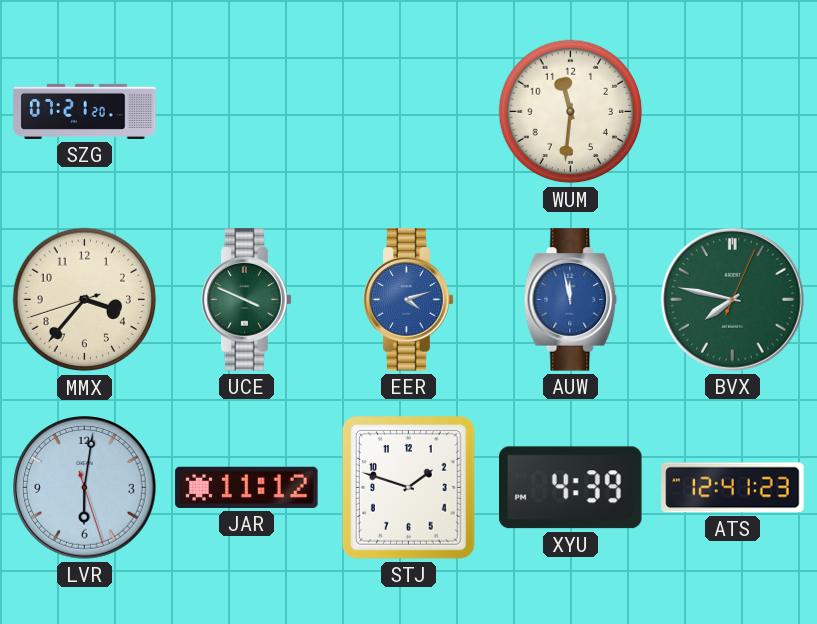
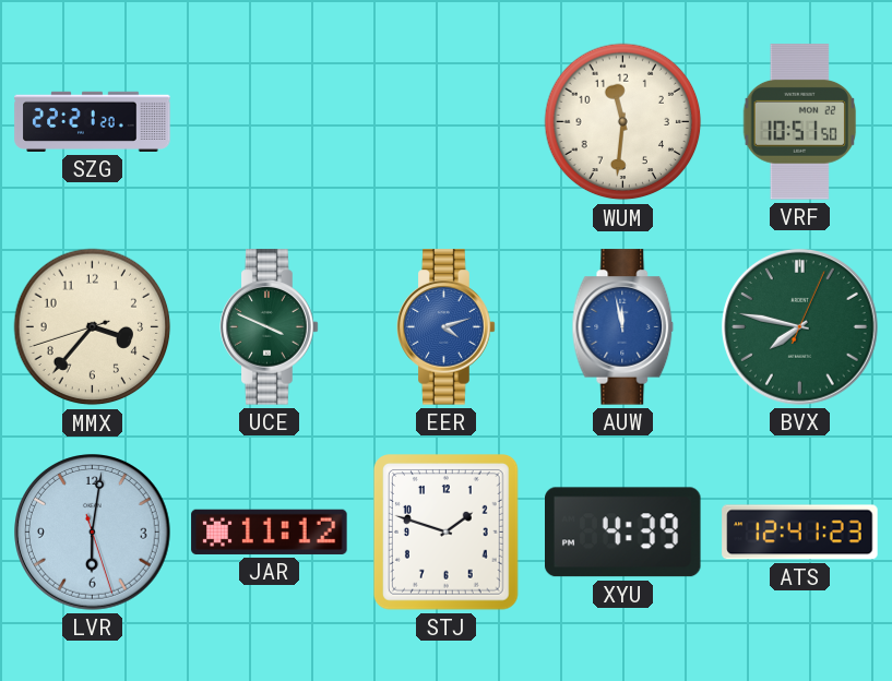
SZG: 07:21 -> 22:21
VRF: none -> 10:51
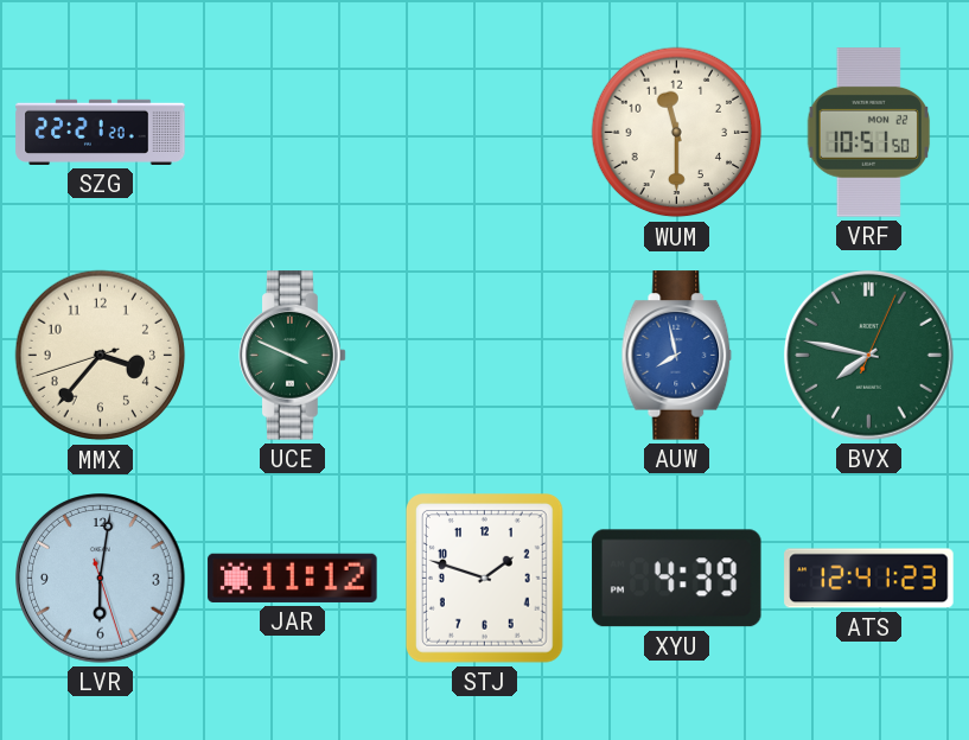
WUM: 11:31 -> 11:30
EER: 4:12 -> none
AUW: 11:58 -> 7:58
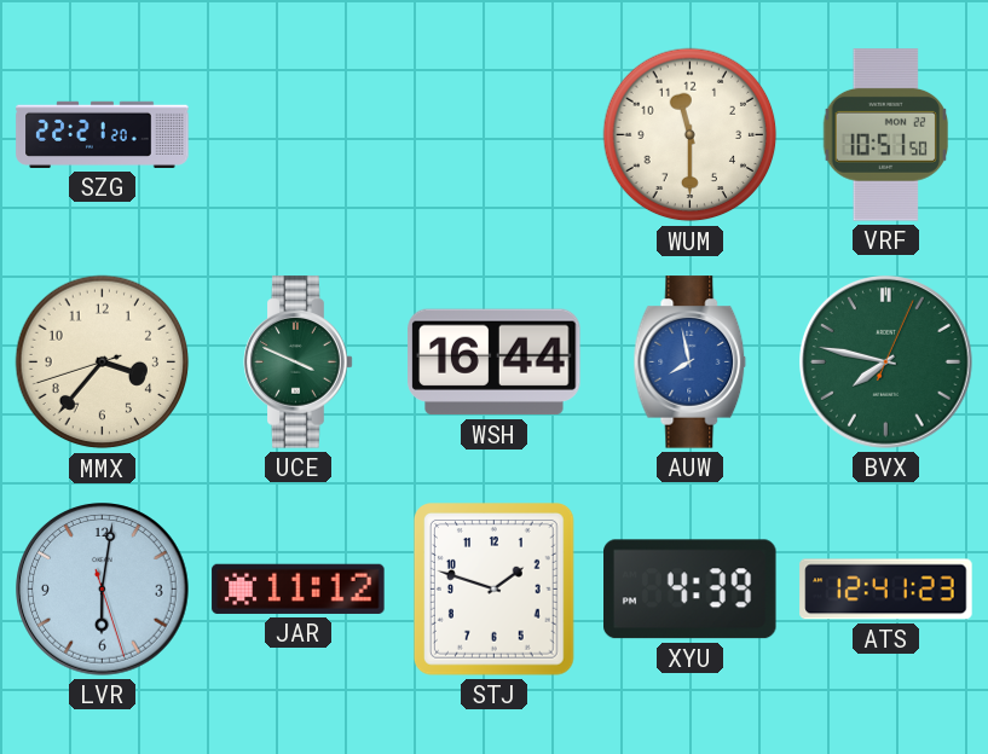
WSH: none -> 16:44
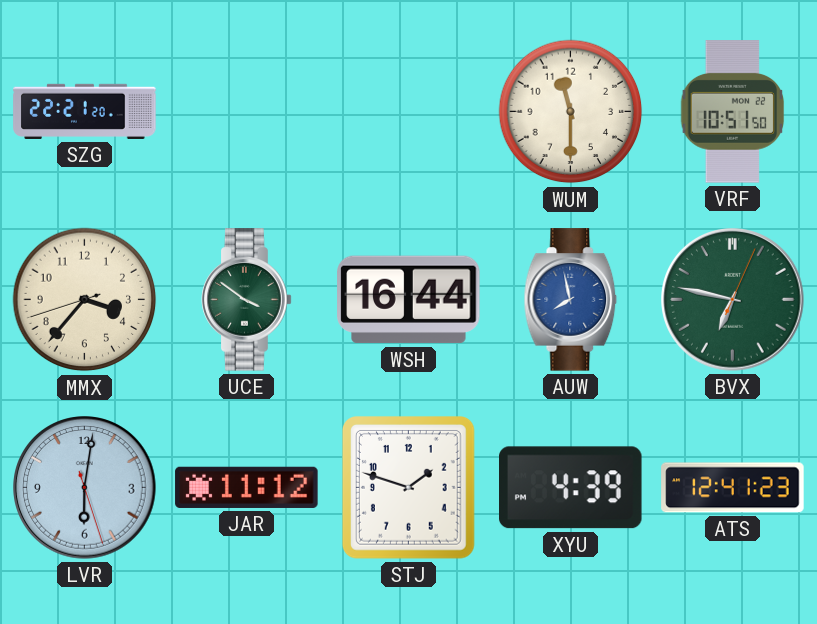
UCE: 3:49 -> 3:51
BVX: 7:47 -> 6:47
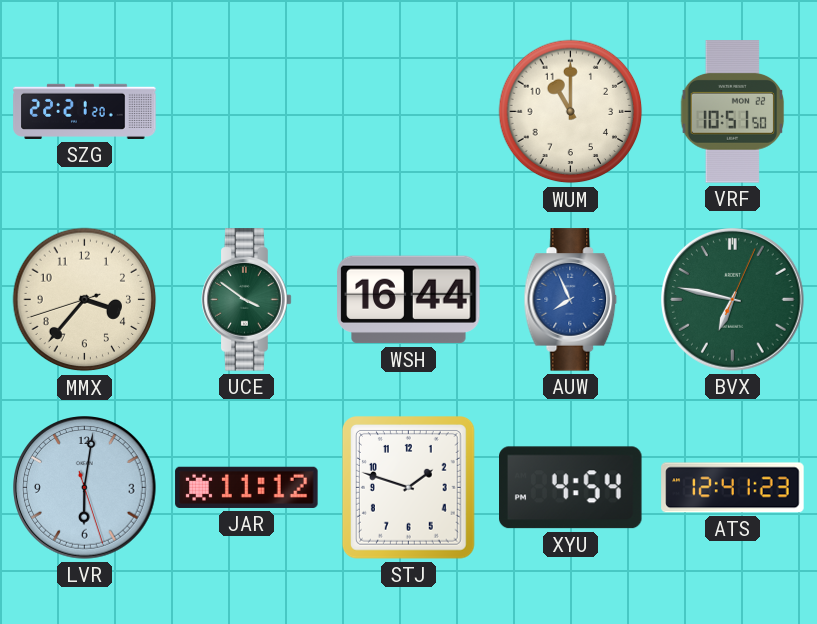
WUM: 11:30 -> 11:00
AUW: 7:58 -> 7:56
XYU: 4:39 -> 4:54
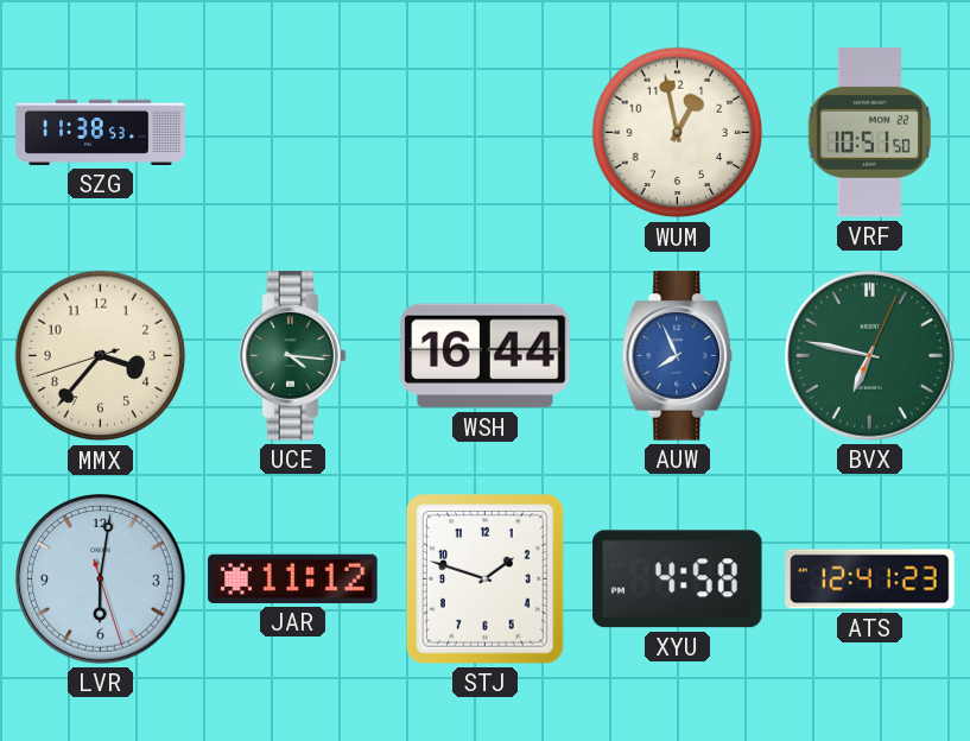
SZG: 22:21 -> 11:38
WUM: 11:00 -> 12:58
UCE: 3:51 -> 4:16
XYU: 4:54 -> 4:58
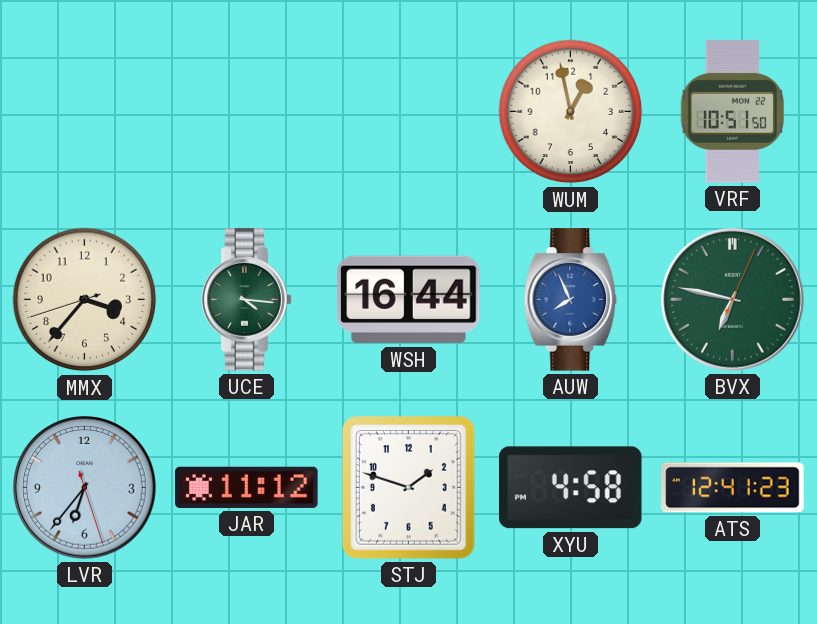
SZG: 11:38 -> none
LVR: 6:01 -> 6:36
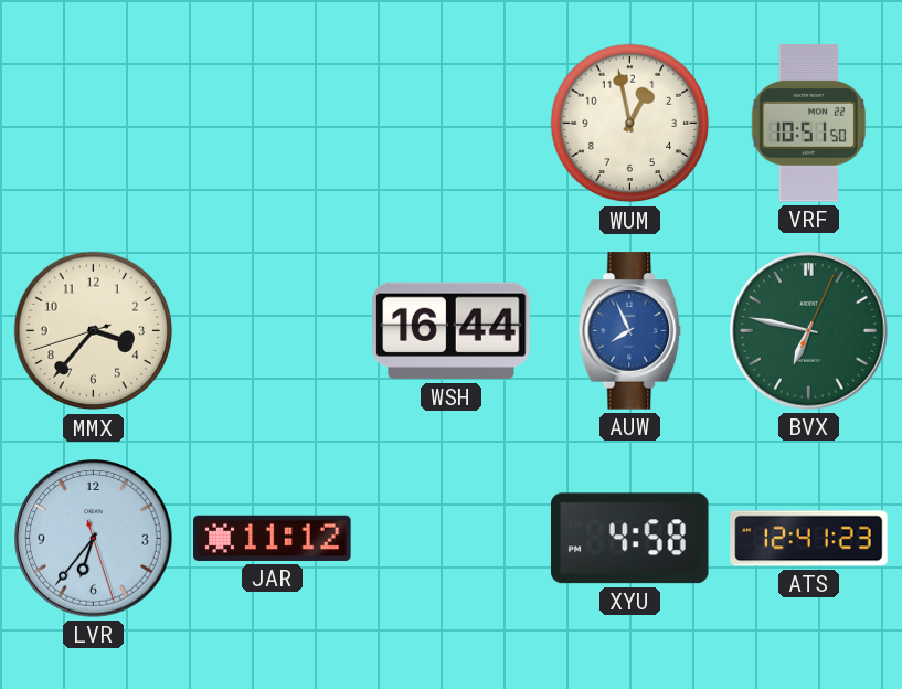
UCE: 4:16 -> none
STJ: 1:48 -> none
